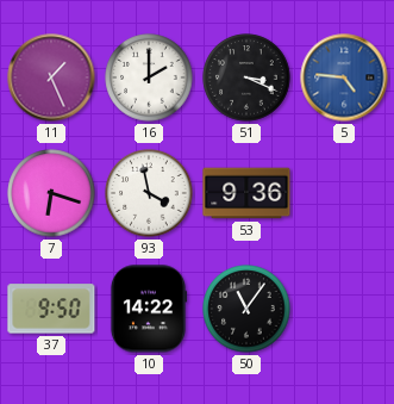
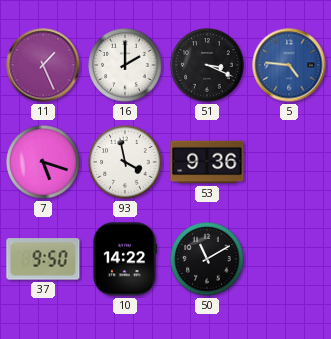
7: 6:18 -> 5:18
50: 11:06 -> 11:10
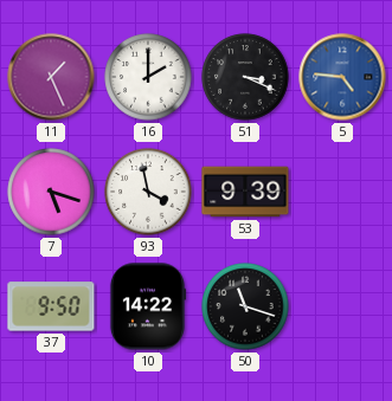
53: 9:36 -> 9:39
50: 11:10 -> 11:18
